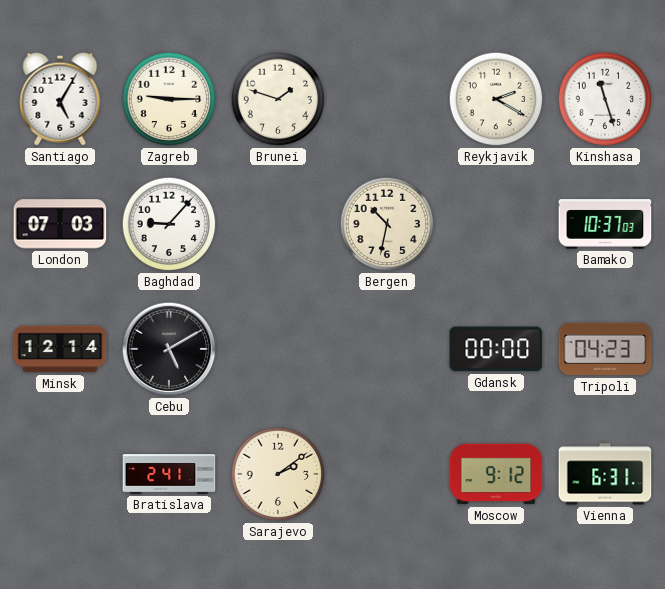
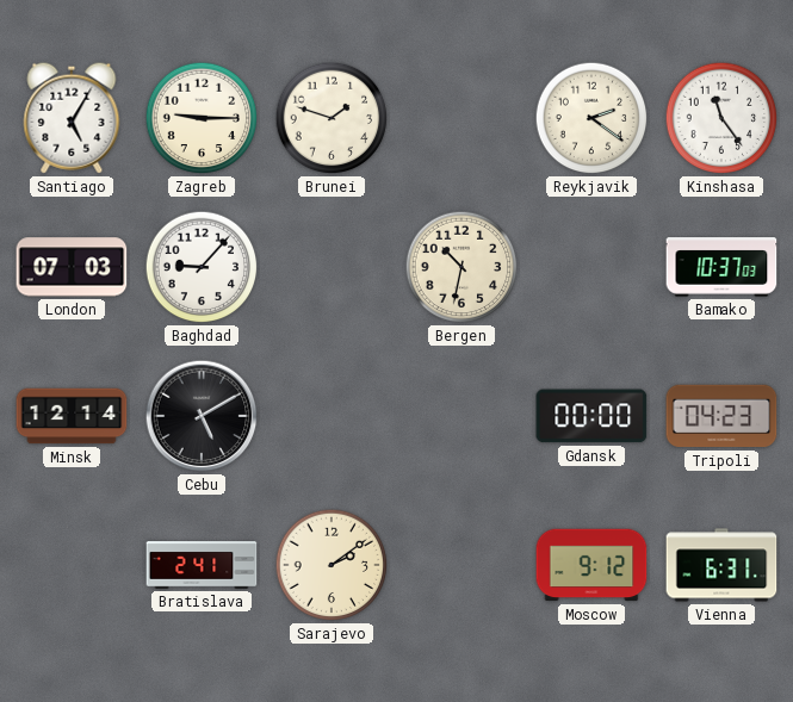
Reykjavik: 2:20 -> 2:21
Kinshasa: 11:27 -> 11:24
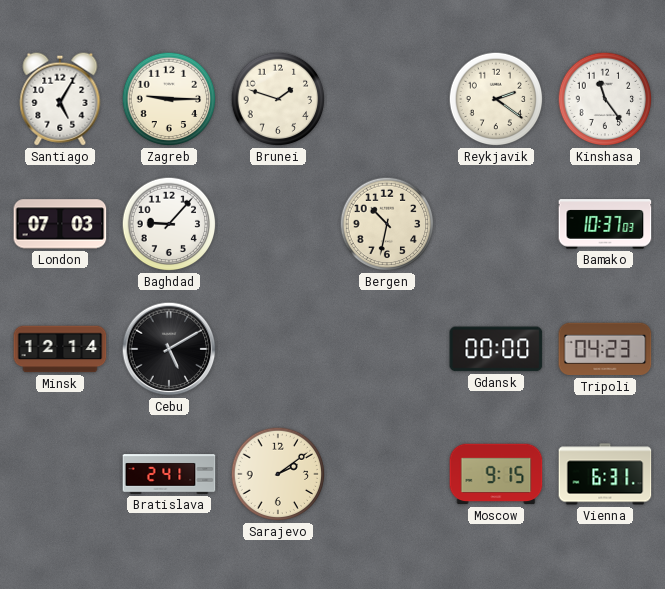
Moscow: 9:12 -> 9:15
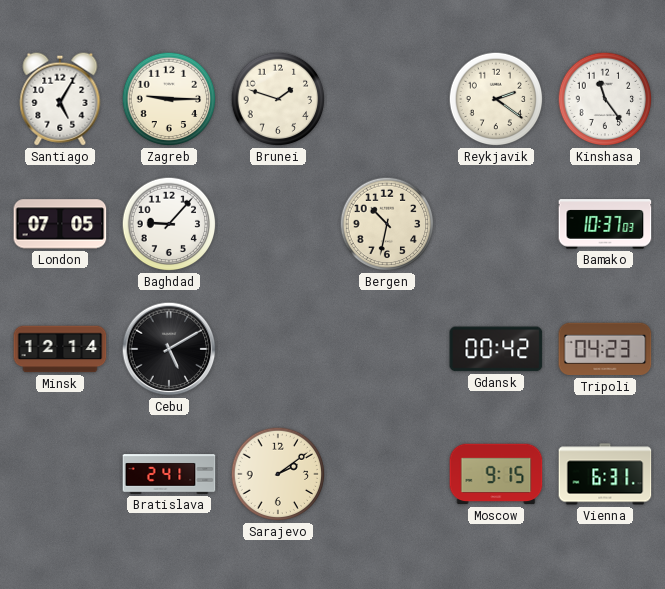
London: 07:03 -> 07:05
Gdansk: 00:00 -> 00:42
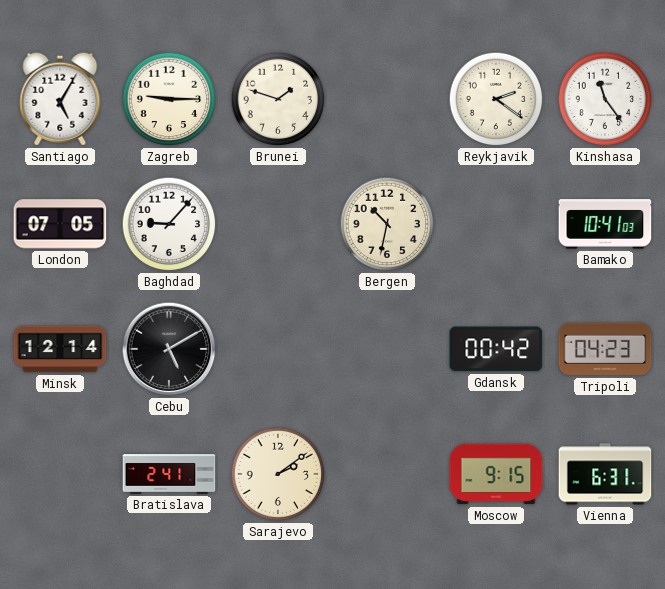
Bamako: 10:37 -> 10:41
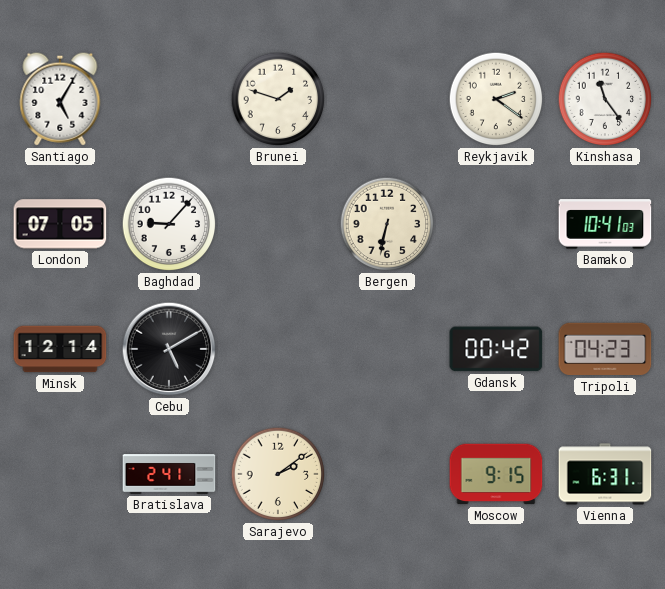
Zagreb: 9:15 -> none
Bergen: 10:32 -> 6:32
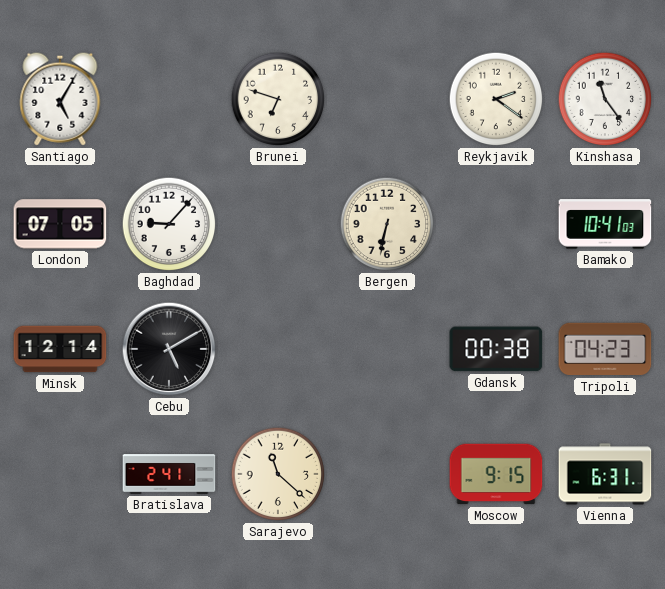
Brunei: 1:48 -> 6:48
Gdansk: 00:42 -> 00:38
Sarajevo: 2:09 -> 11:22
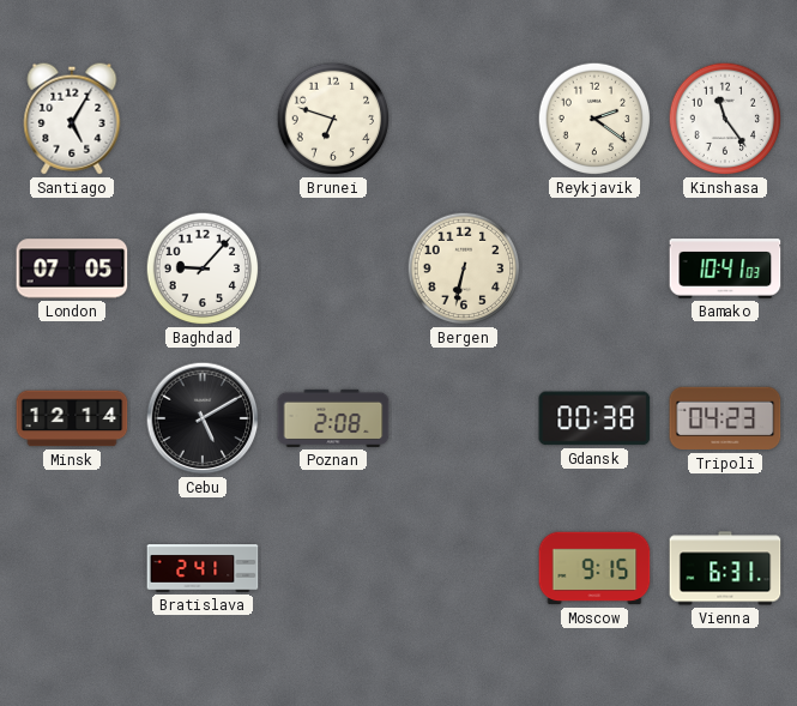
Poznan: none -> 2:08
Sarajevo: 11:22 -> none
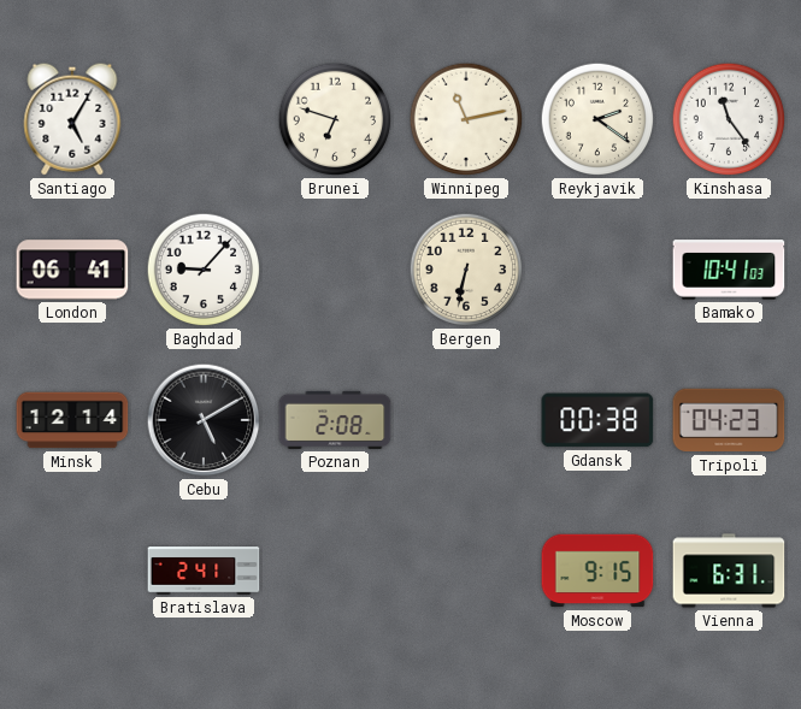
Winnipeg: none -> 11:13
London: 07:05 -> 06:41
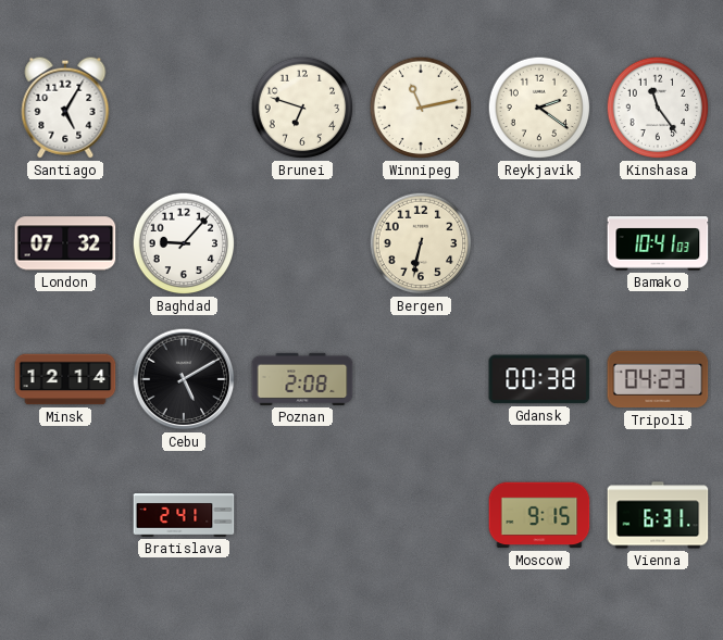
London: 06:41 -> 07:32
